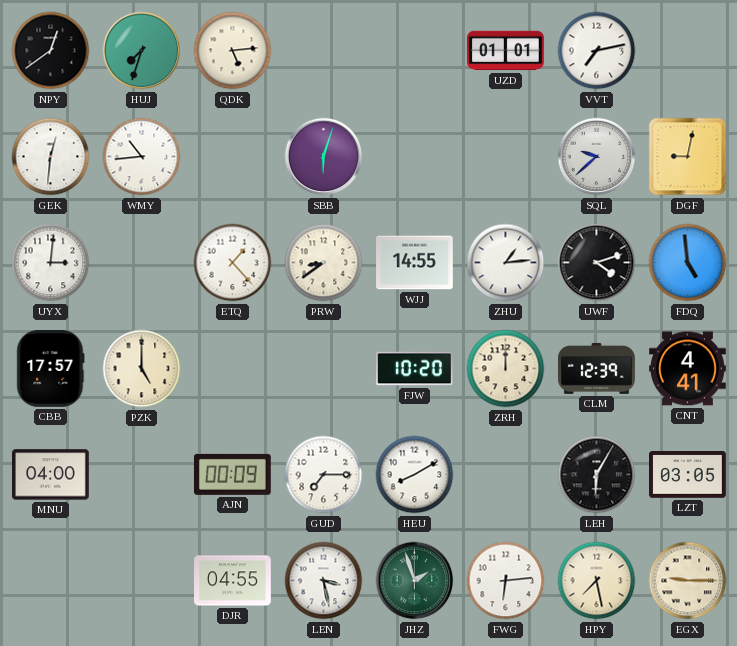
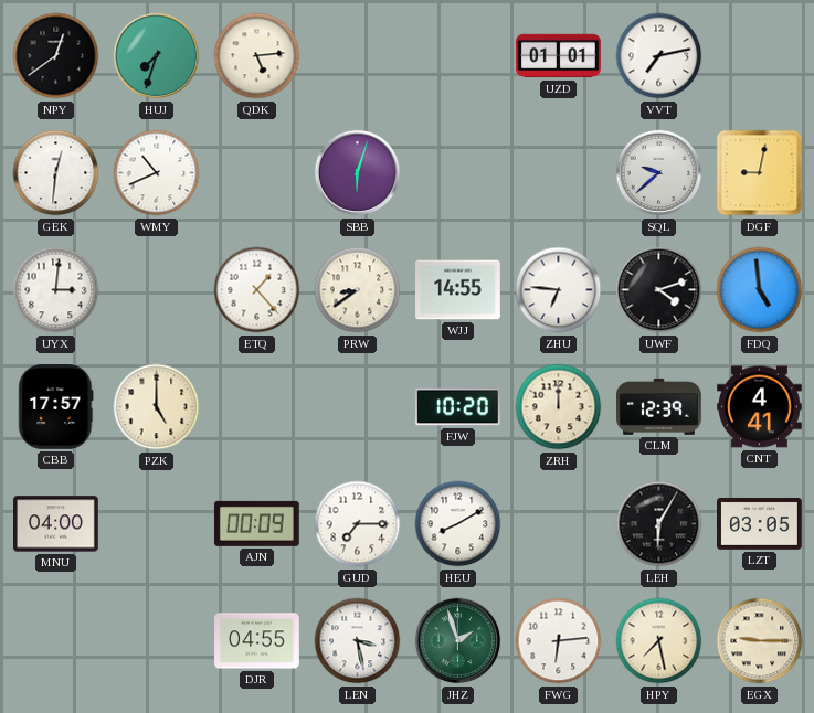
WMY: 10:44 -> 10:41
ZHU: 1:14 -> 6:46
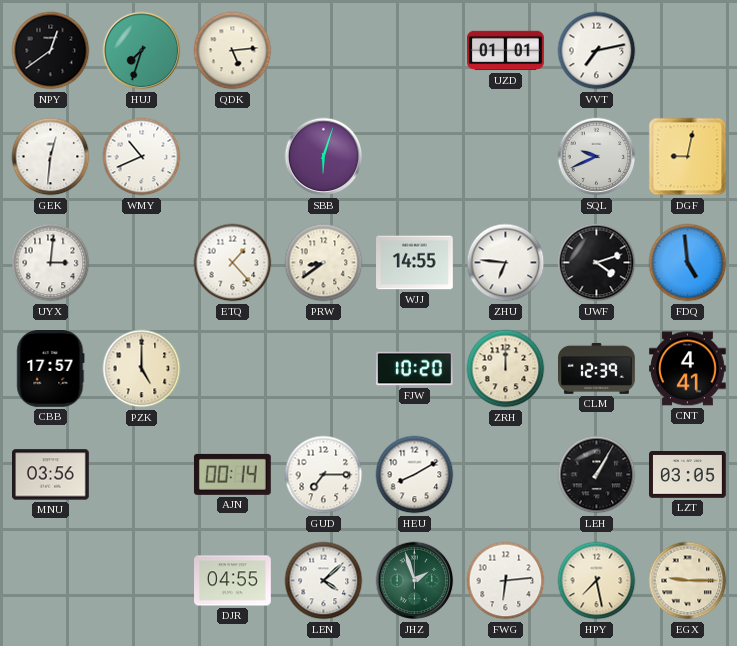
SQL: 9:38 -> 9:41
MNU: 04:00 -> 03:56
AJN: 00:09 -> 00:14
LEH: 6:05 -> 1:05
LEN: 3:28 -> 4:08
